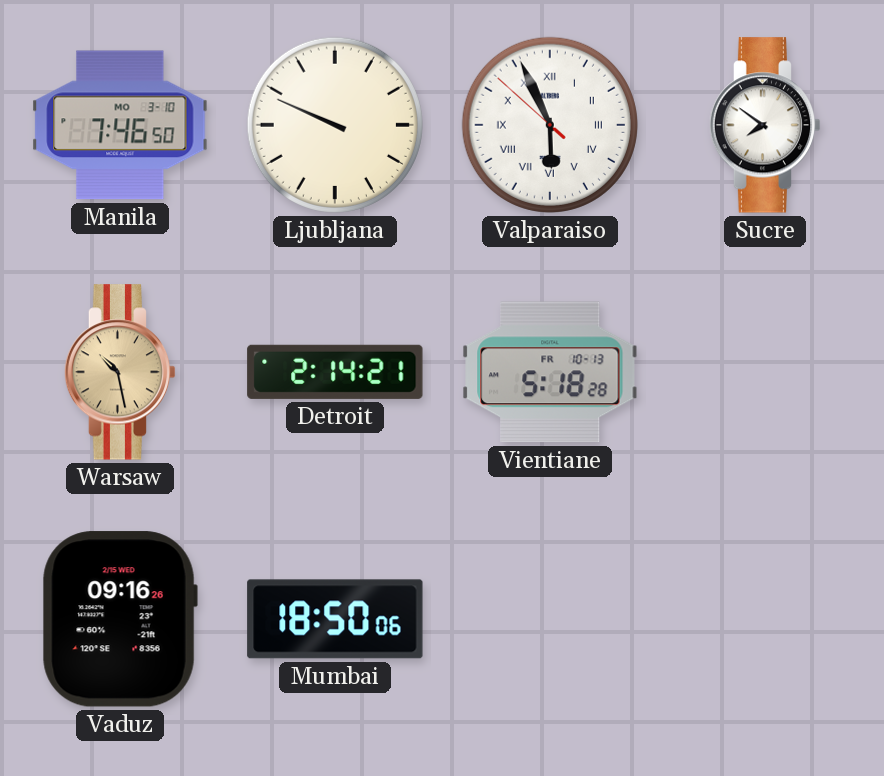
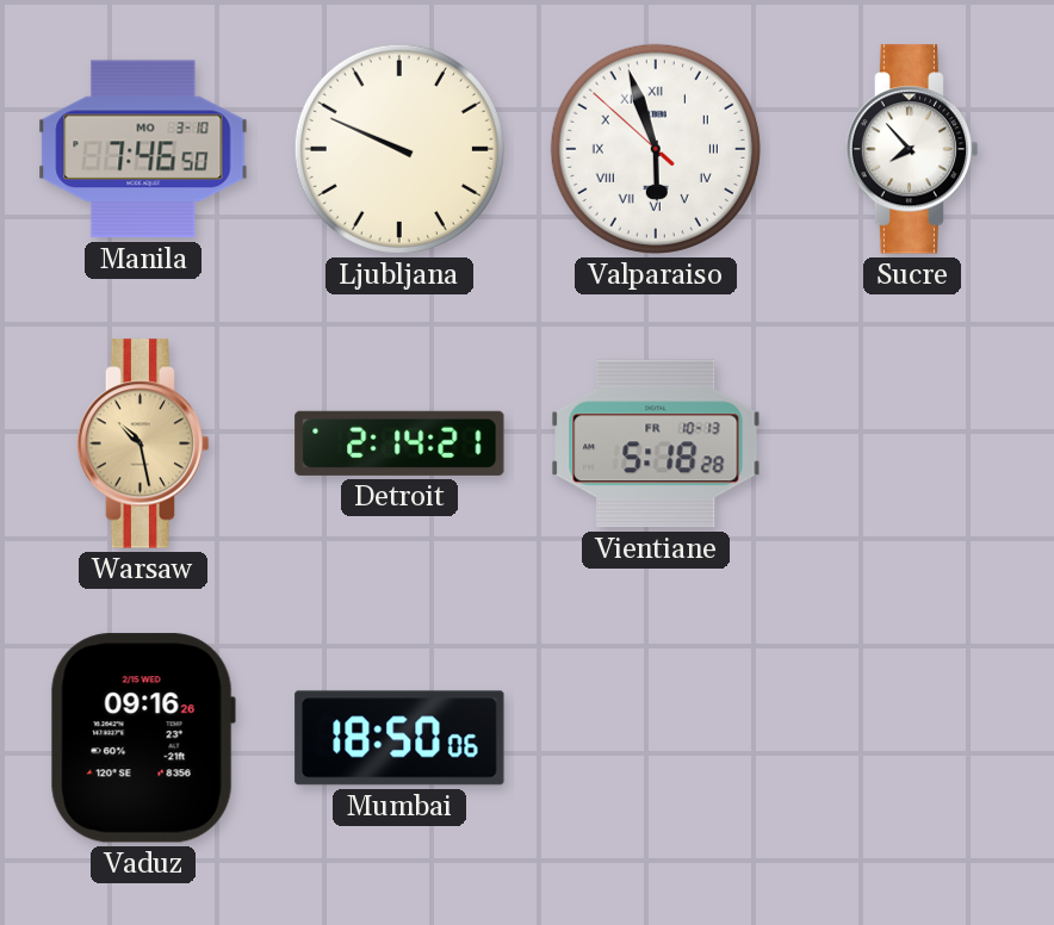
Valparaiso: 5:55 -> 5:56
Sucre: 7:51 -> 7:53
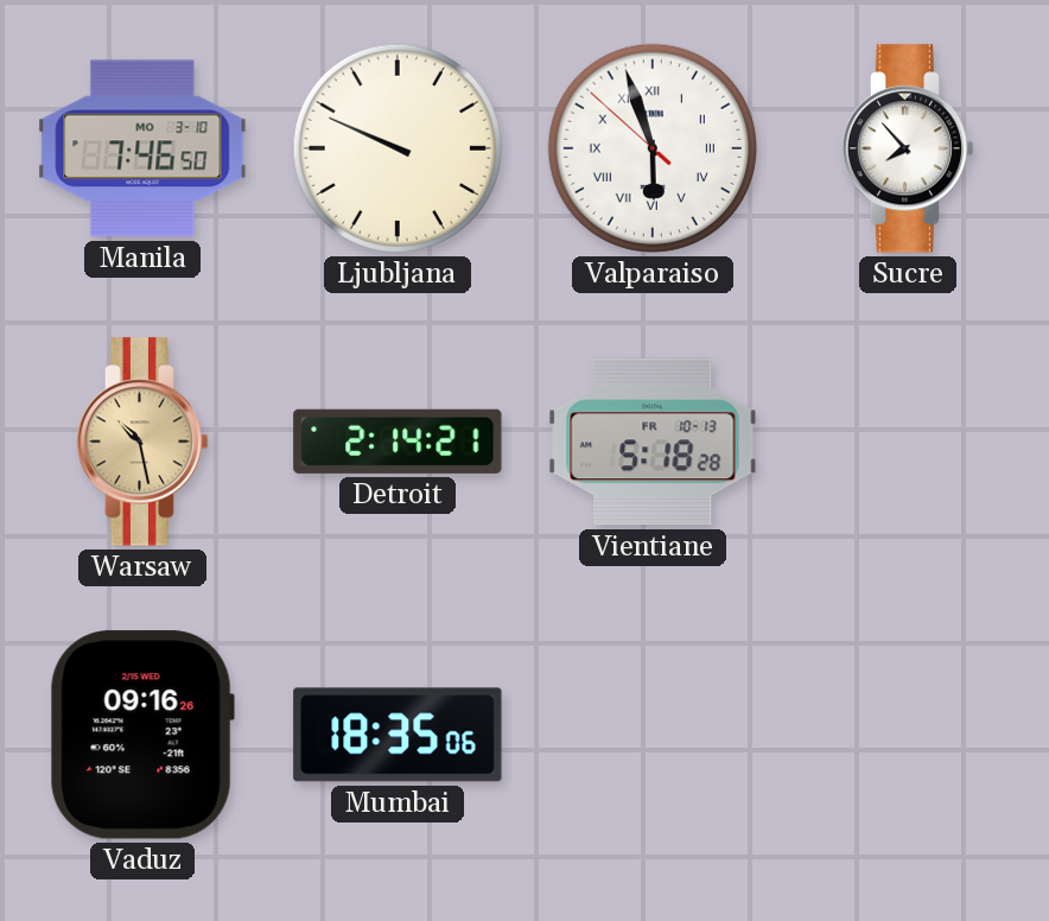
Mumbai: 18:50 -> 18:35
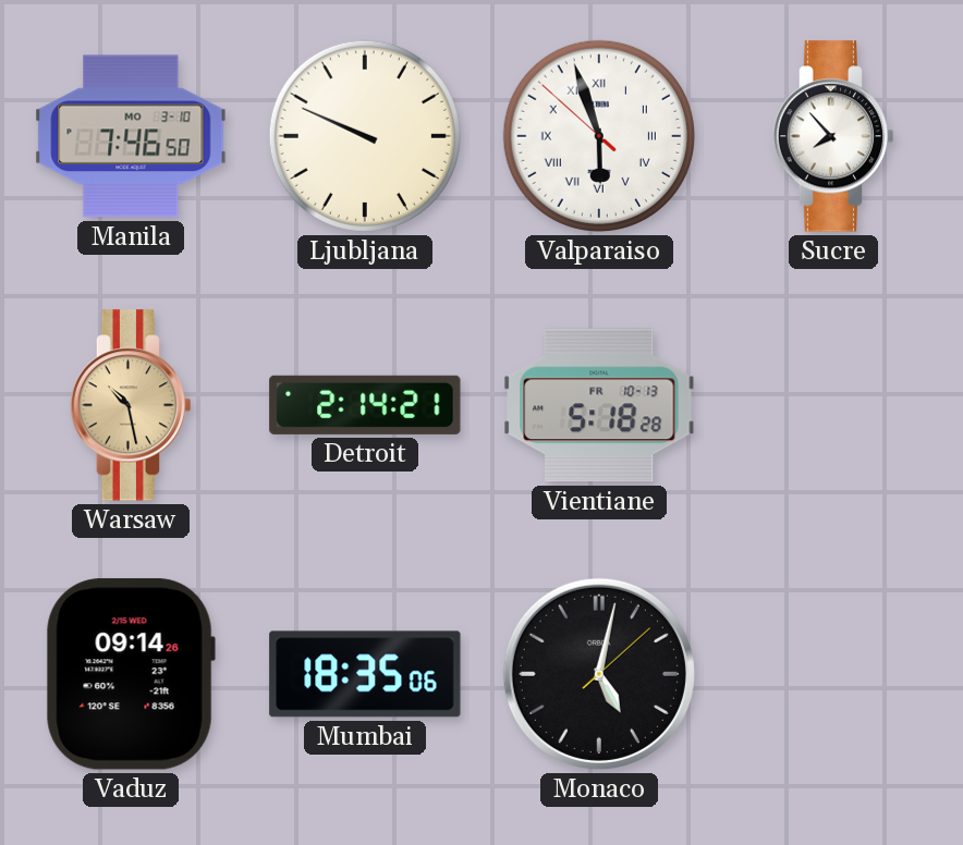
Vaduz: 09:16 -> 09:14
Monaco: none -> 5:02
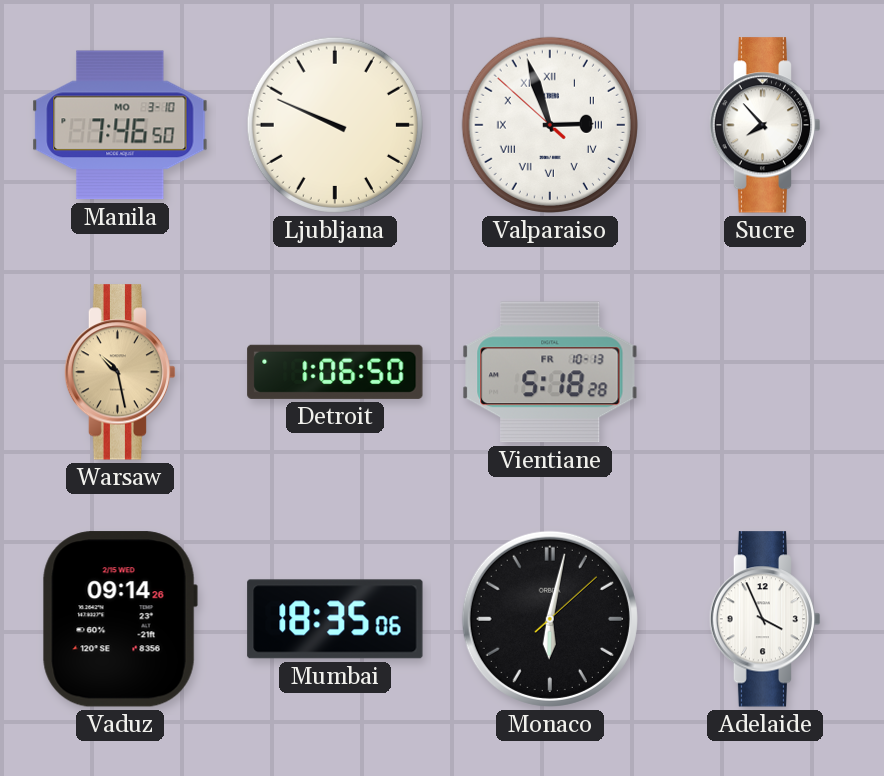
Valparaiso: 5:56 -> 2:56
Detroit: 2:14 -> 1:06
Monaco: 5:02 -> 6:02
Adelaide: none -> 3:56
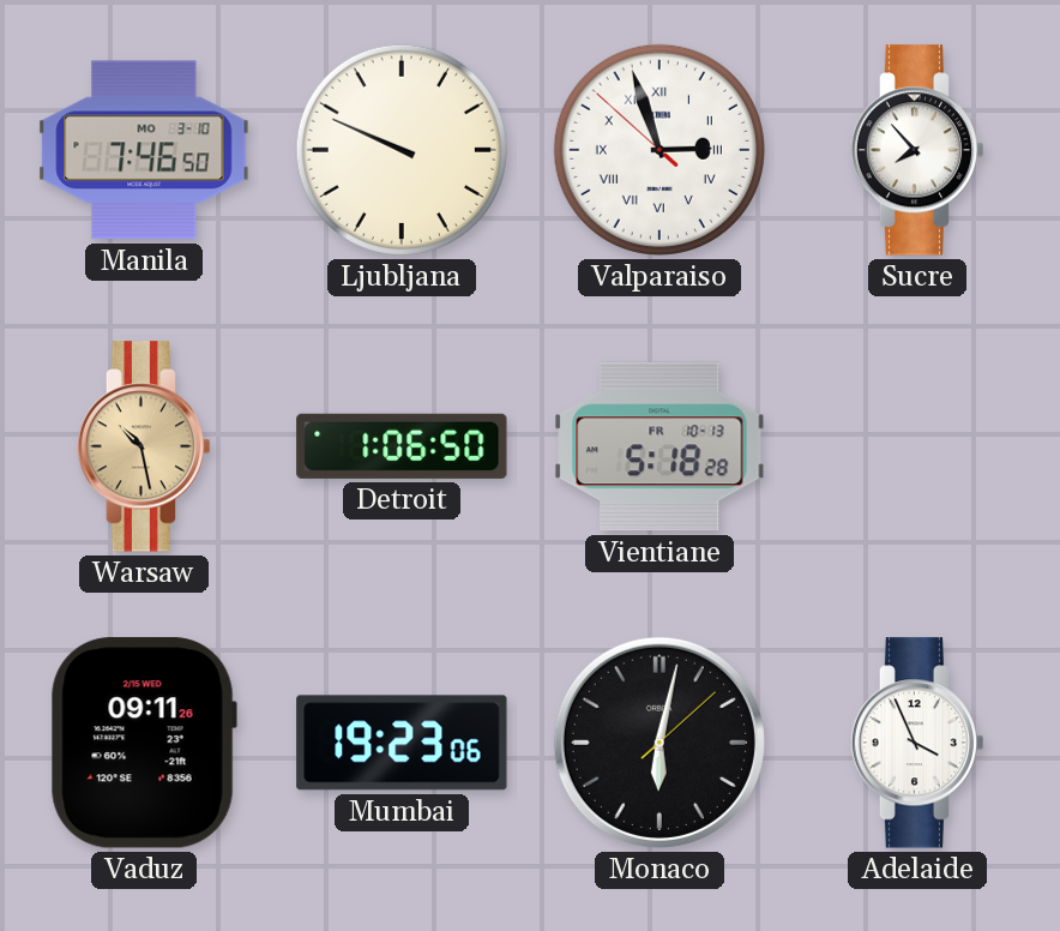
Vaduz: 09:14 -> 09:11
Mumbai: 18:35 -> 19:23
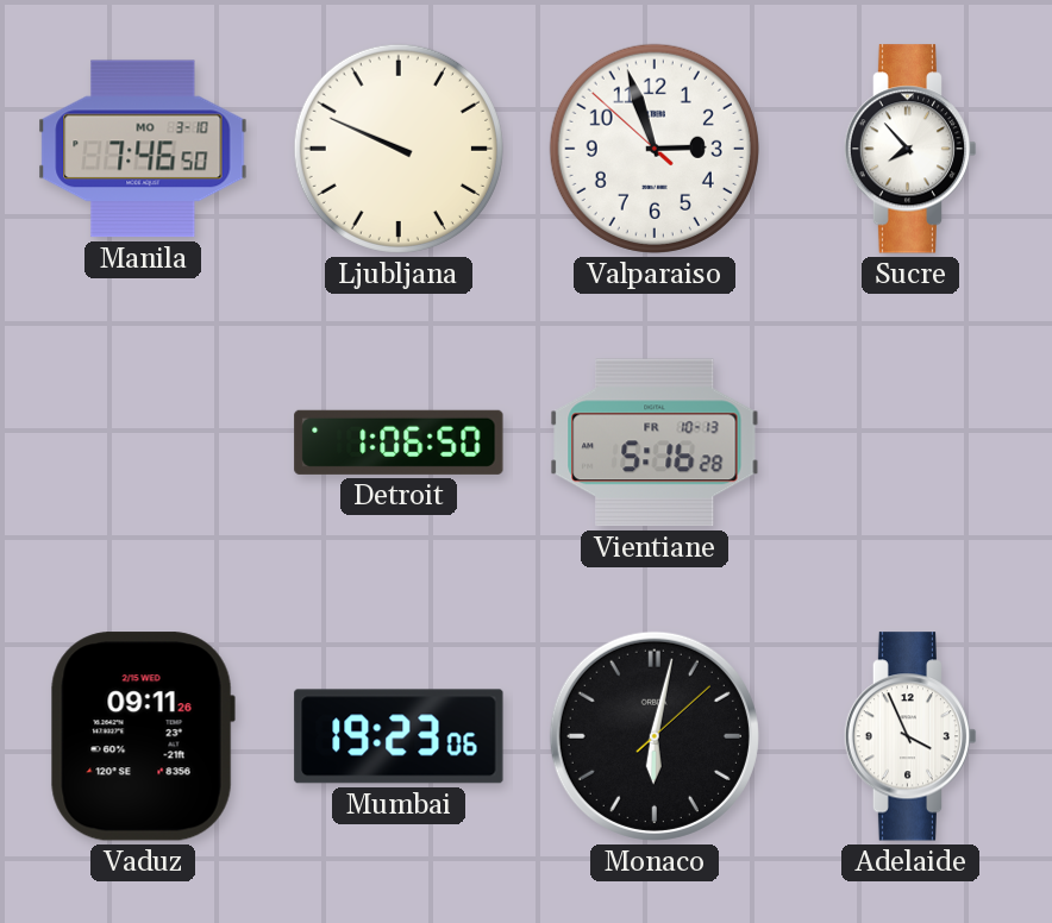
Valparaiso numerals: Roman -> Arabic
Warsaw: 10:28 -> none
Vientiane: 5:18 -> 5:16
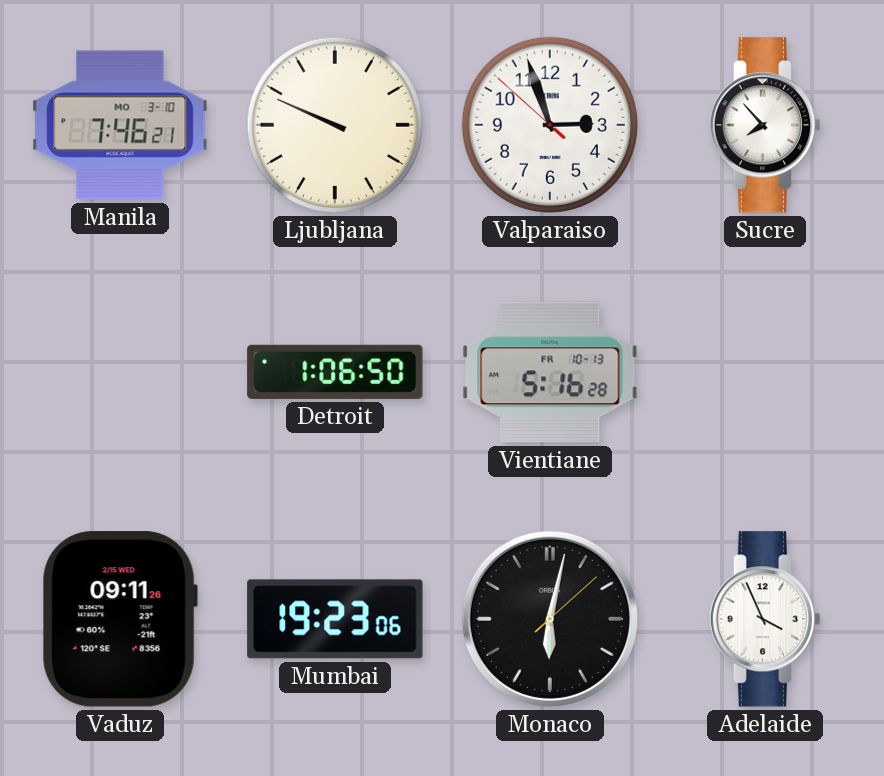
Manila: 7:46:50 -> 7:46:21
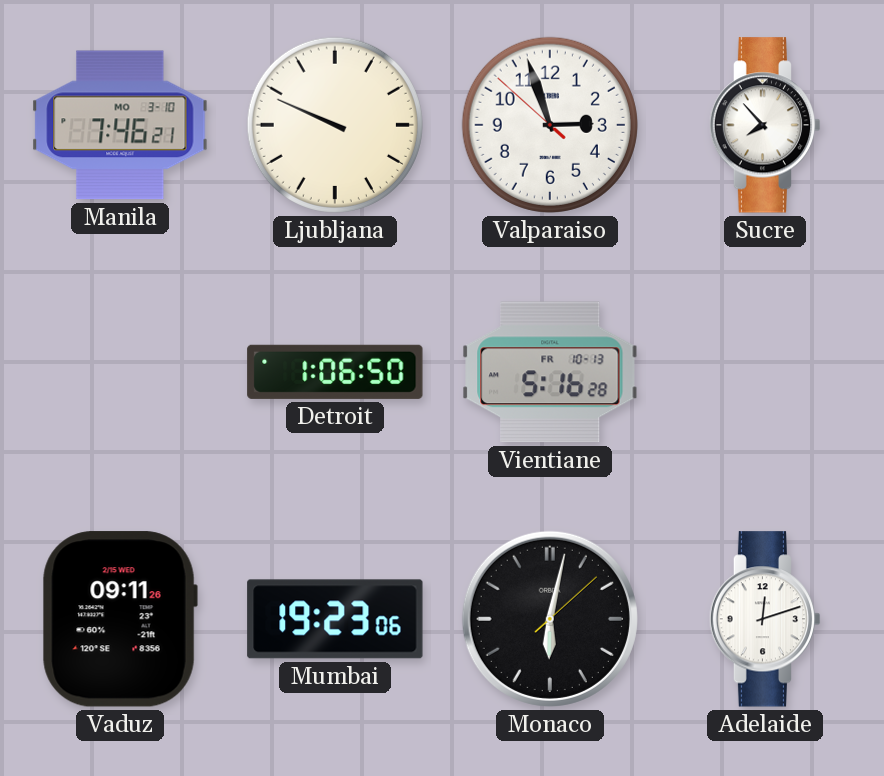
Adelaide: 3:56 -> 12:12
